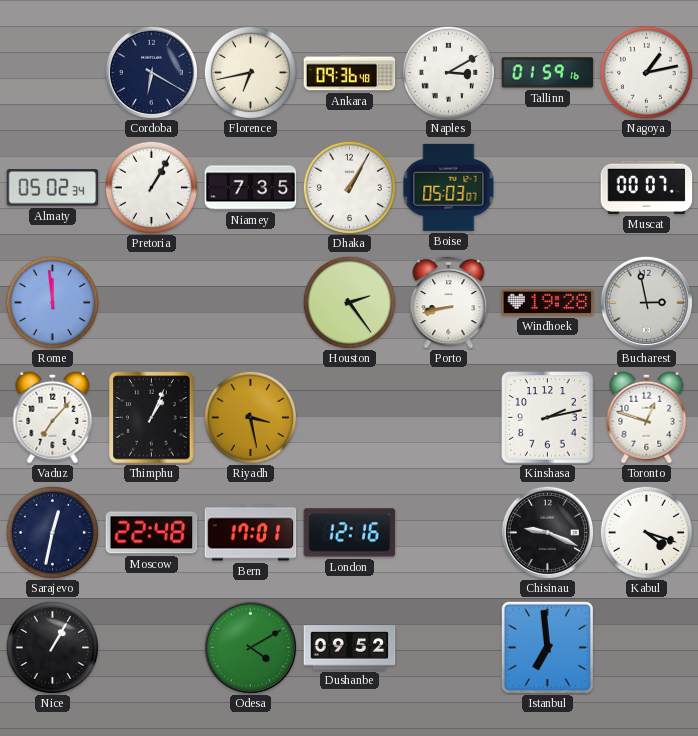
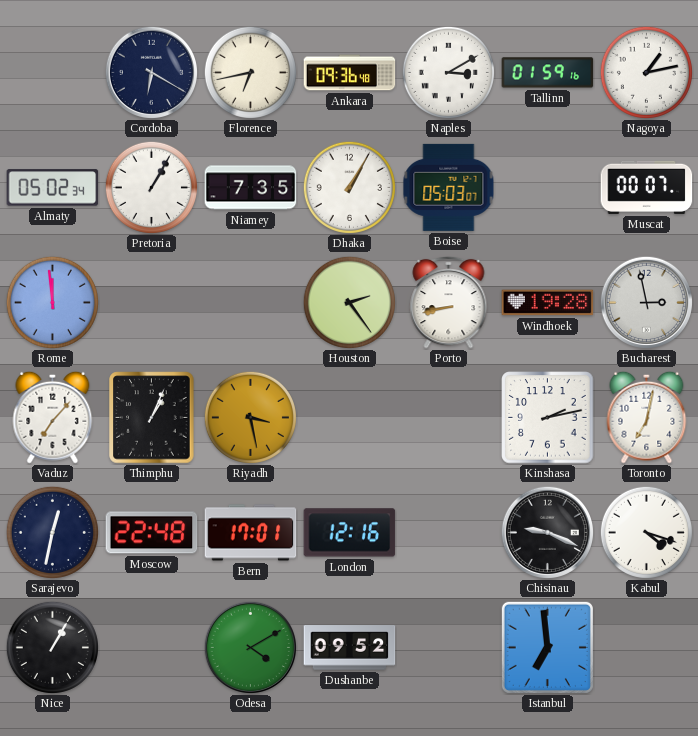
Toronto: 12:48 -> 7:02
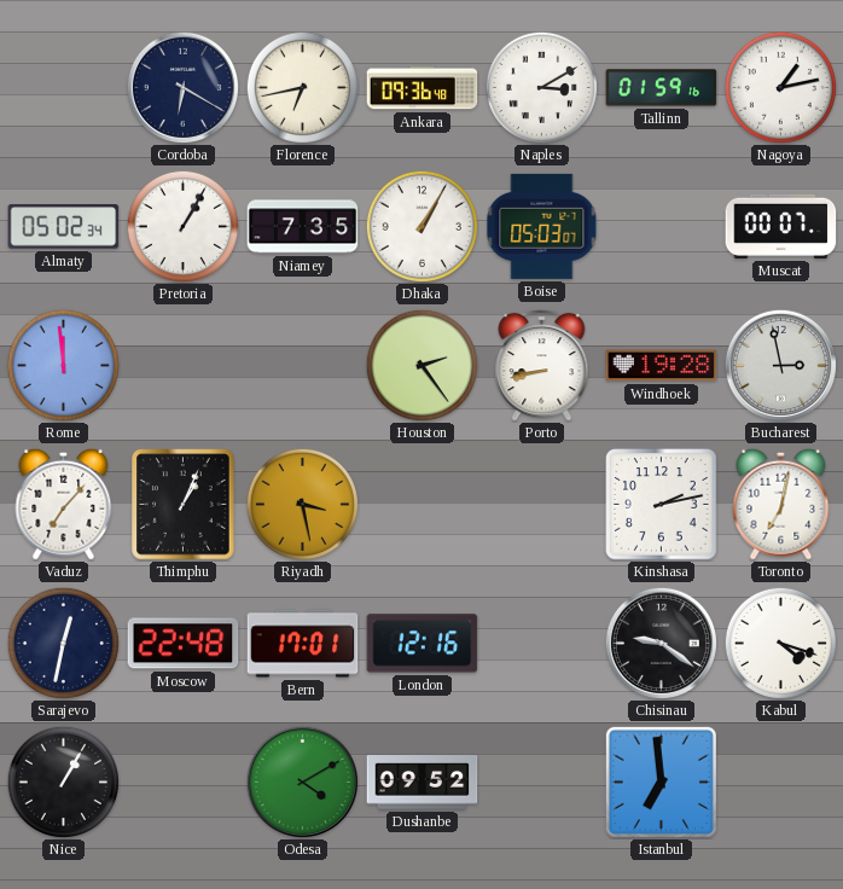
Chisinau: 9:19 -> 9:21
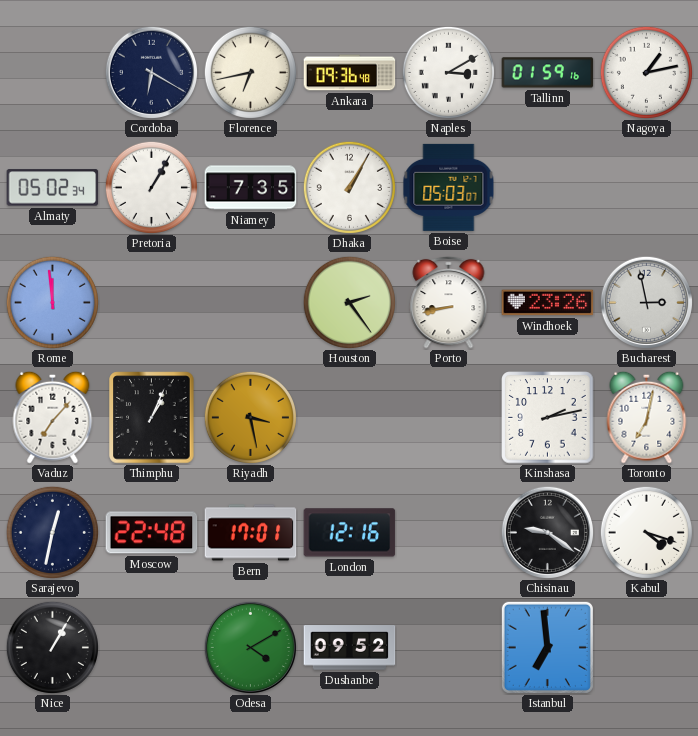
Muscat: 00:07 -> none
Windhoek: 19:28 -> 23:26
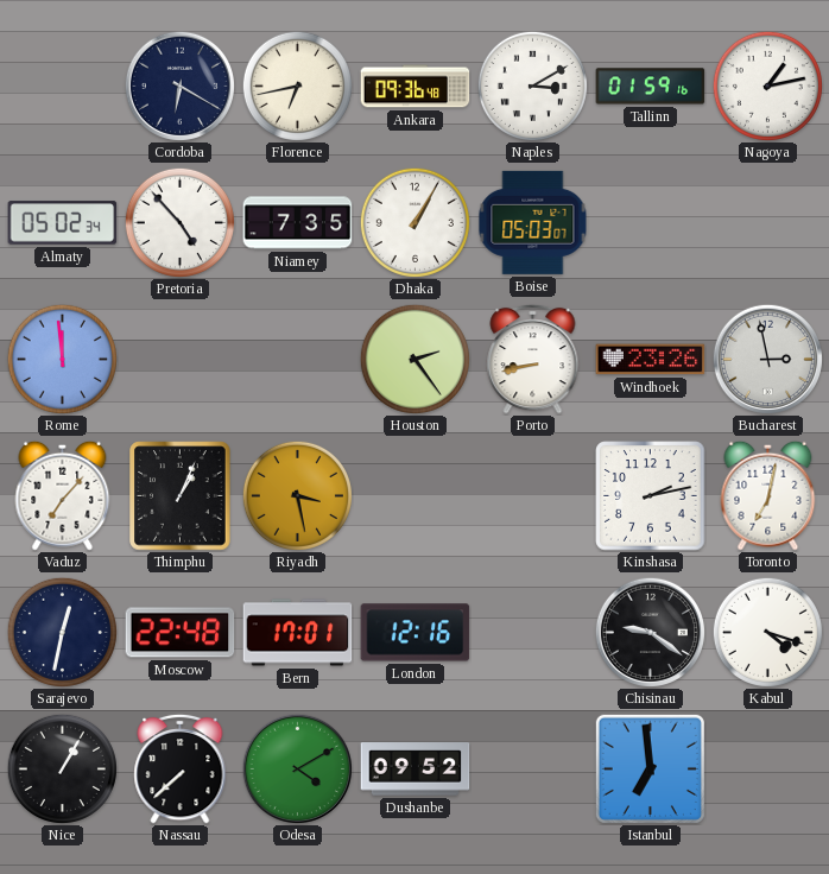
Pretoria: 1:05 -> 4:53
Nassau: none -> 7:38
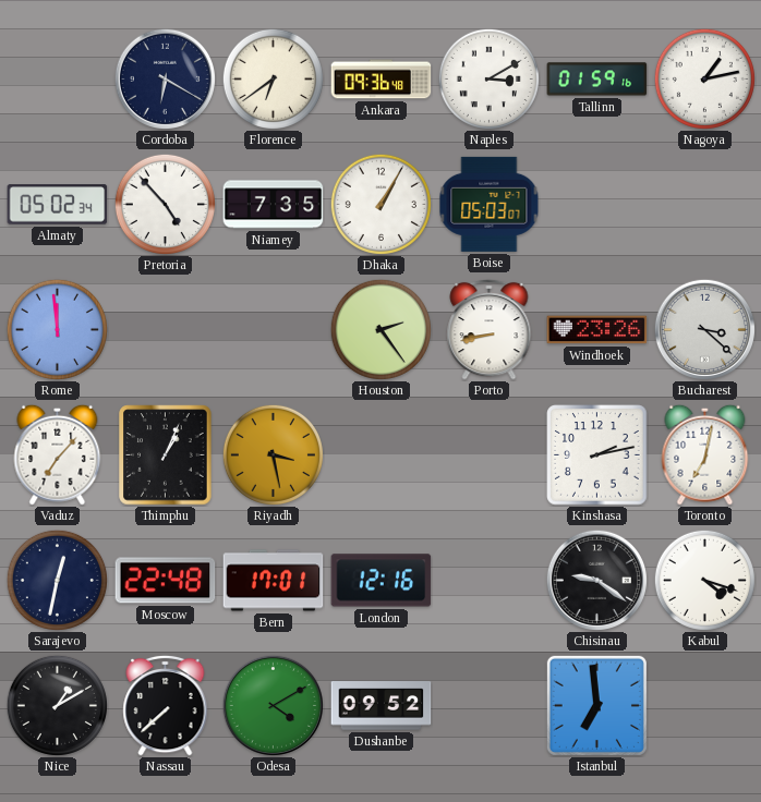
Florence: 6:43 -> 6:39
Bucharest: 2:58 -> 3:22
Nice: 1:05 -> 1:10
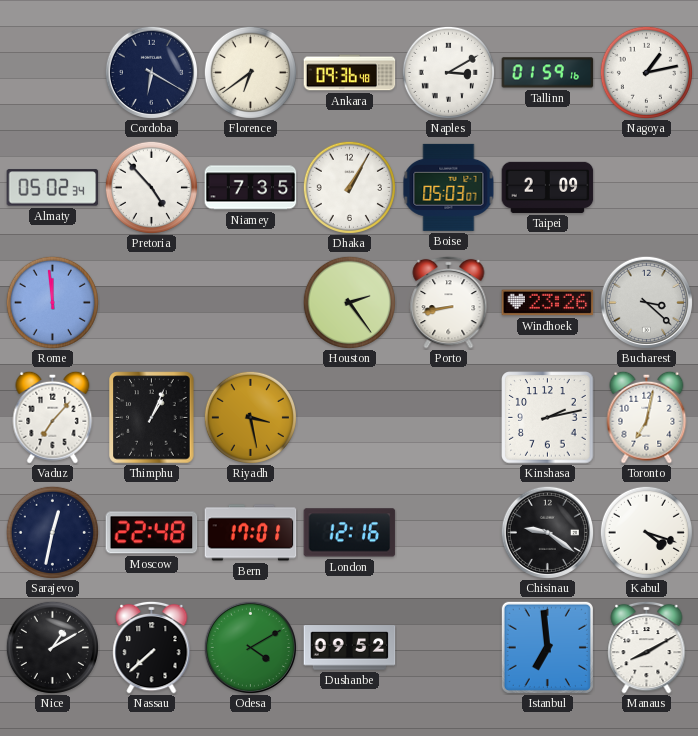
Taipei: none -> 2:09
Manaus: none -> 8:10
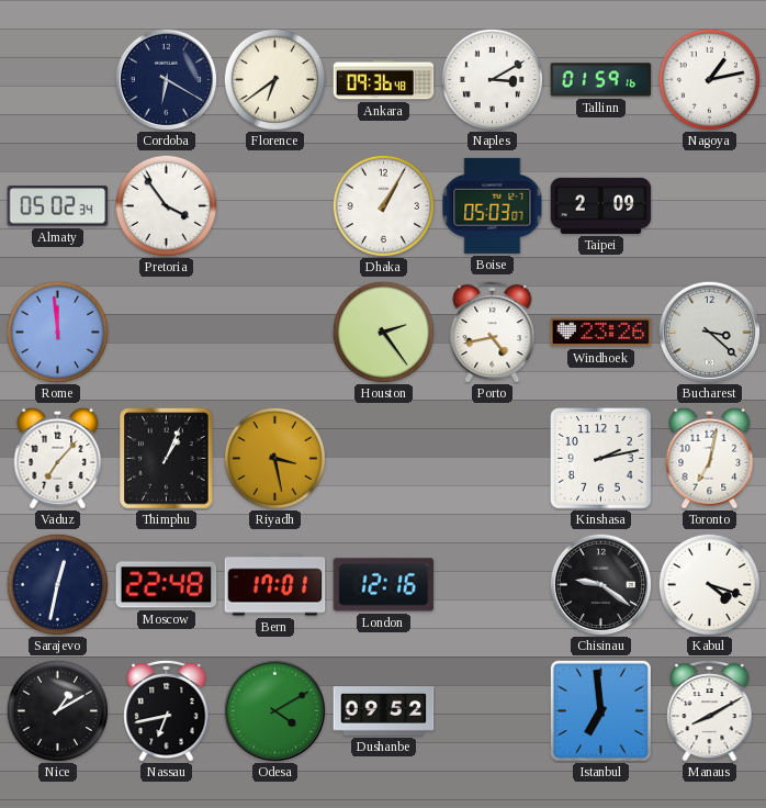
Pretoria: 4:53 -> 3:54
Niamey: 7:35 -> none
Porto: 8:43 -> 4:43
Nassau: 7:38 -> 6:43
